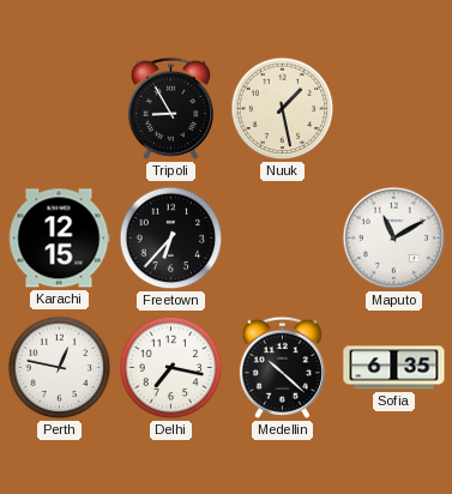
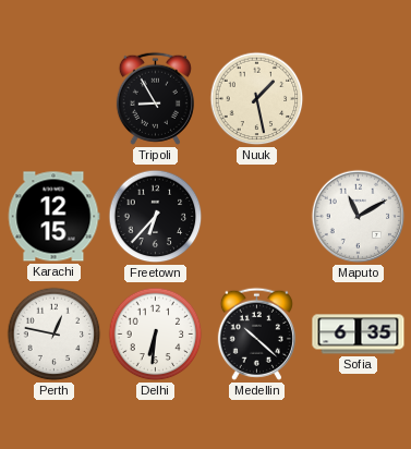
Delhi: 7:17 -> 6:31
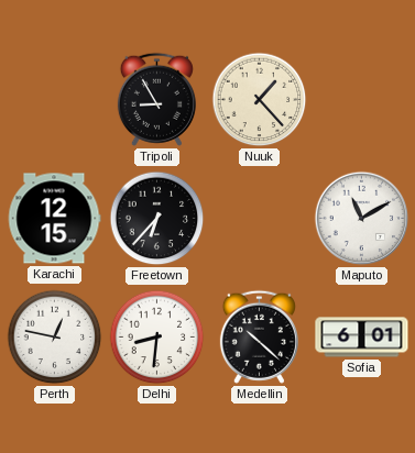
Nuuk: 1:28 -> 1:23
Delhi: 6:31 -> 8:31
Sofia: 6:35 -> 6:01
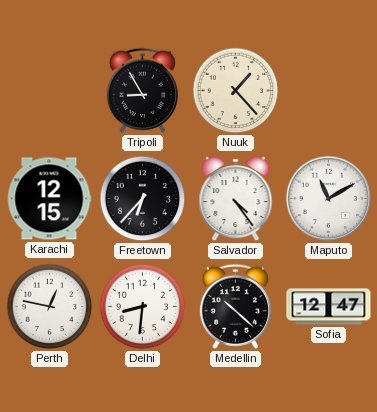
Salvador: none -> 4:24
Sofia: 6:01 -> 12:47
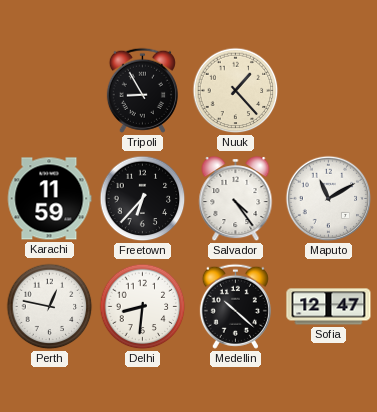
Karachi: 12:15 -> 11:59
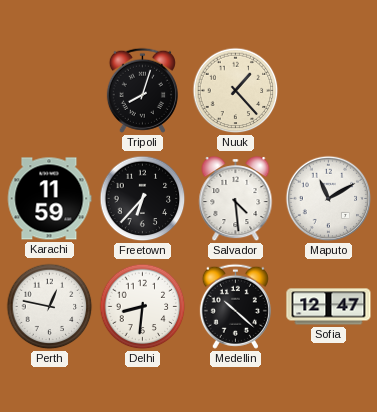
Tripoli: 8:55 -> 8:03
Salvador: 4:24 -> 4:29
